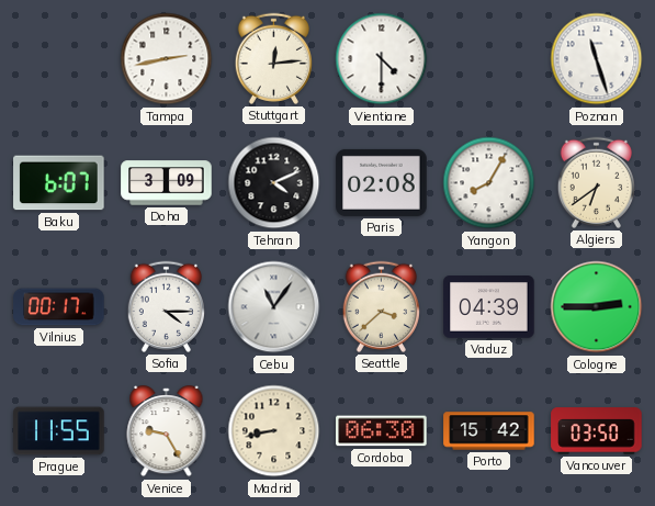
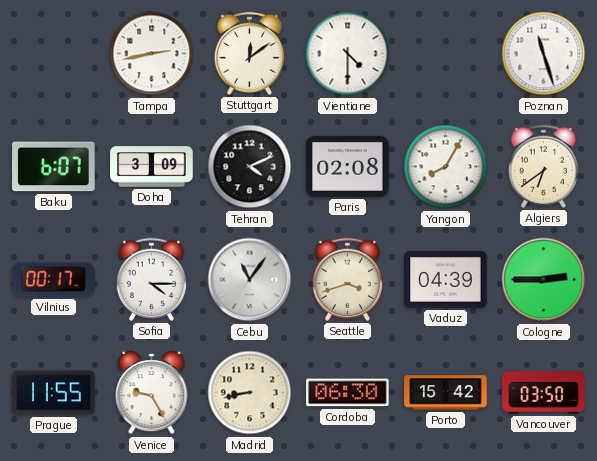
Stuttgart: 12:14 -> 12:09
Seattle: 3:38 -> 3:42
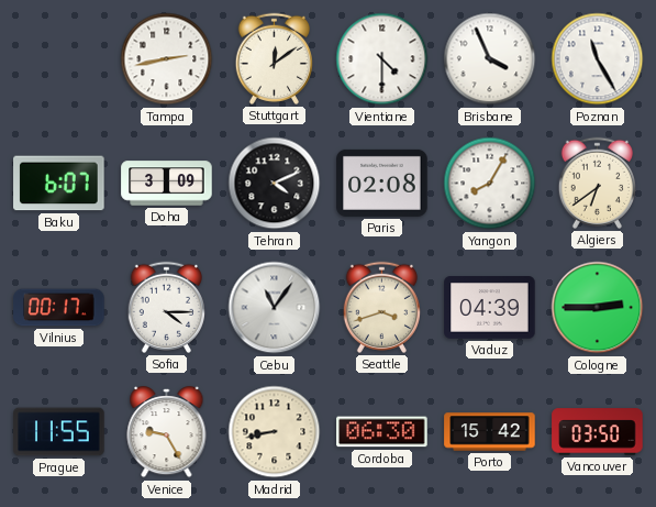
Brisbane: none -> 3:56
Poznan: 11:27 -> 11:25
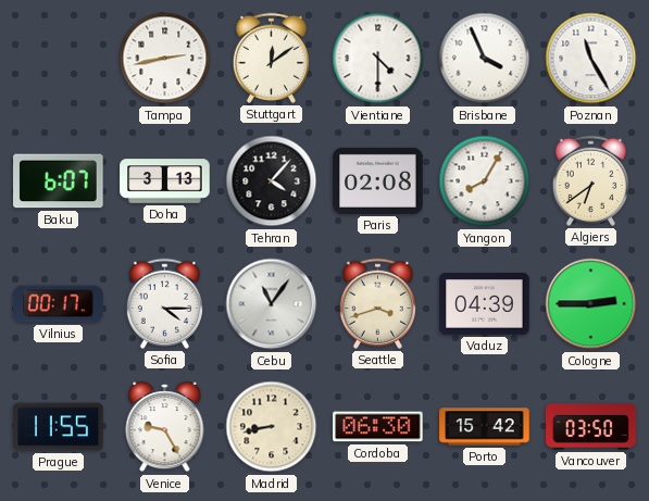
Doha: 3:09 -> 3:13
Tehran: 4:11 -> 4:07
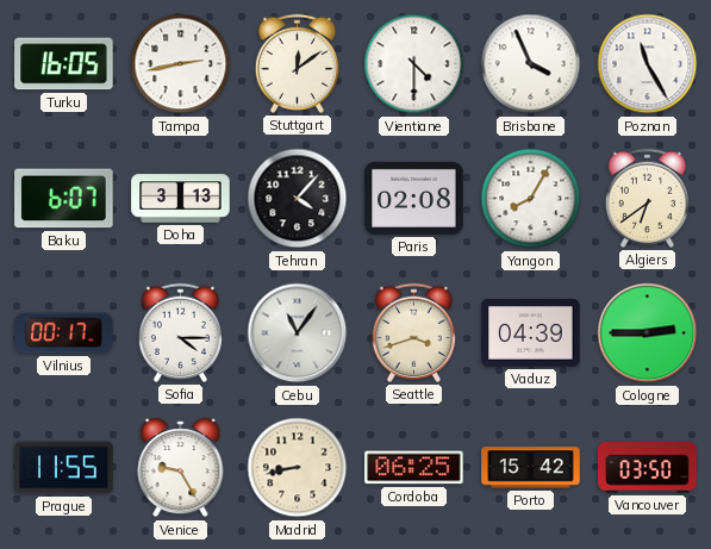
Turku: none -> 16:05
Cordoba: 06:30 -> 06:25
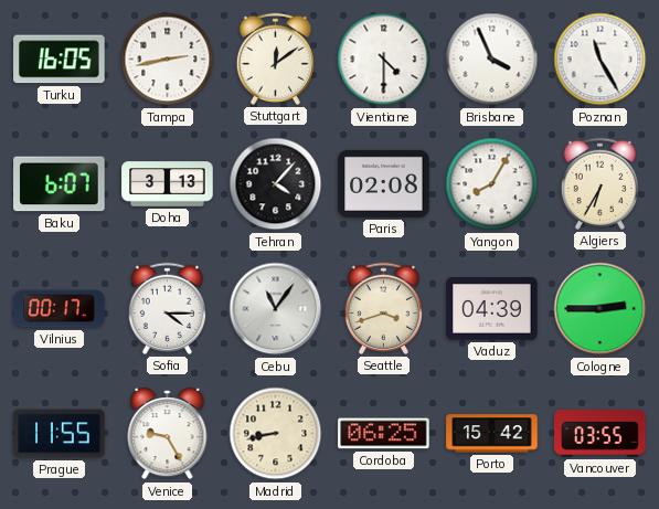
Algiers: 6:39 -> 6:35
Vancouver: 03:50 -> 03:55
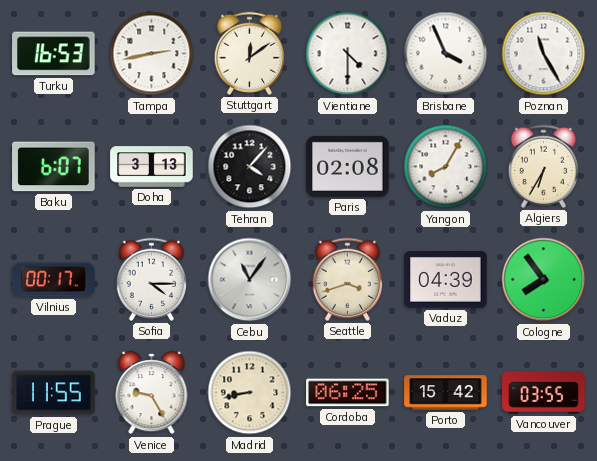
Turku: 16:05 -> 16:53
Cologne: 2:45 -> 7:54
